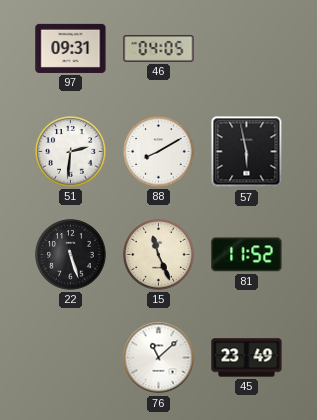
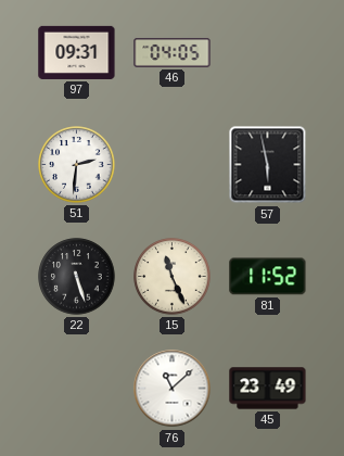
88: 8:10 -> none
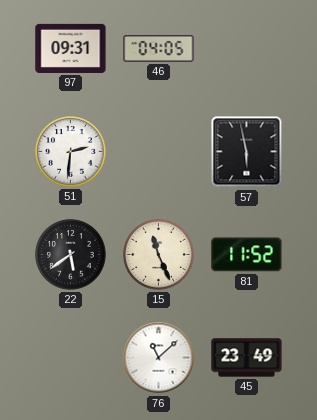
22: 5:27 -> 5:39
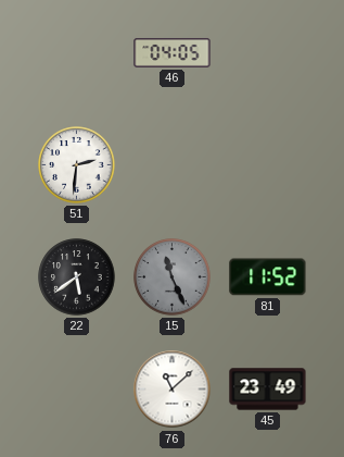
97: 09:31 -> none
57: 5:58 -> none
15 dial: cream -> grey
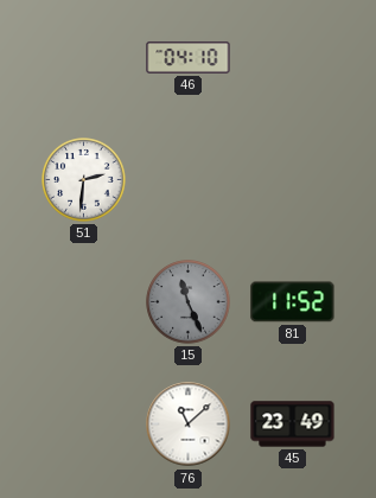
46: 04:05 -> 04:10
22: 5:39 -> none
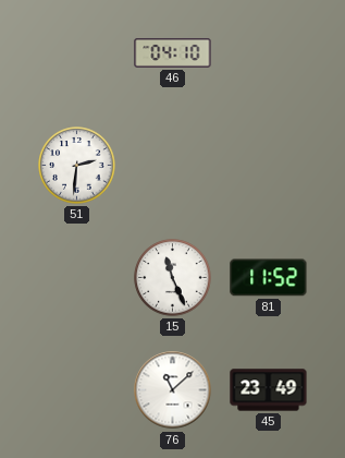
15 dial: grey -> white
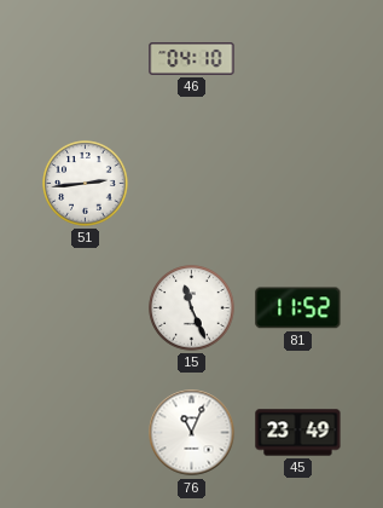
51: 2:31 -> 2:44
76: 11:08 -> 11:04
